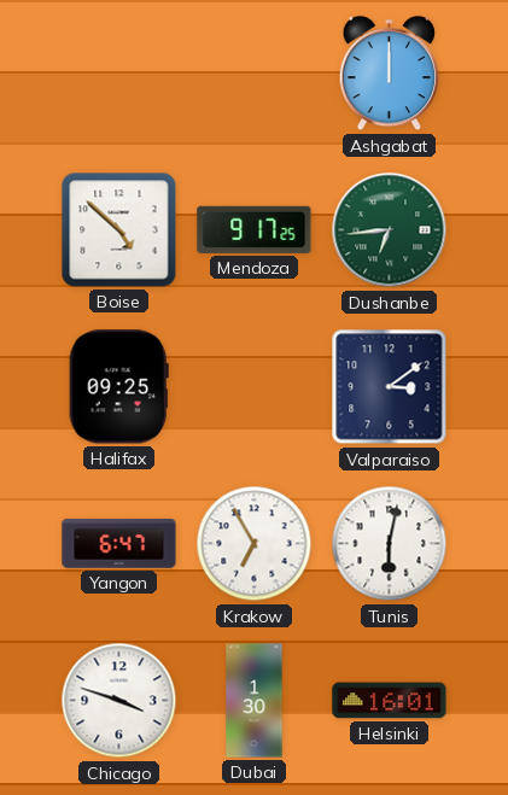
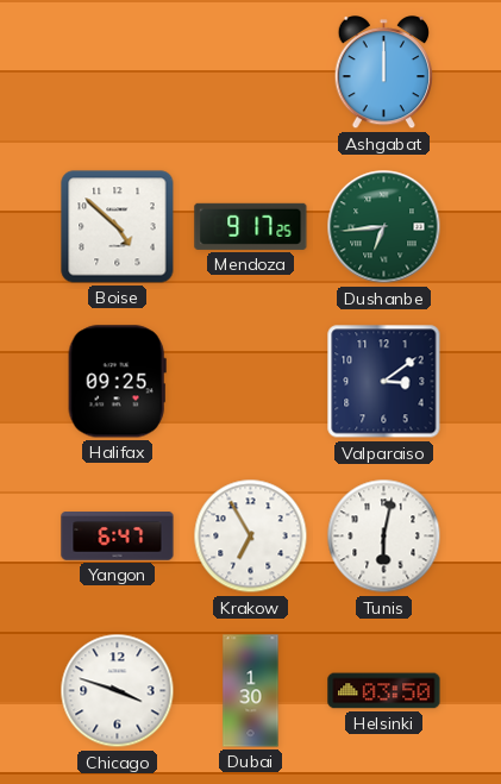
Helsinki: 16:01 -> 03:50
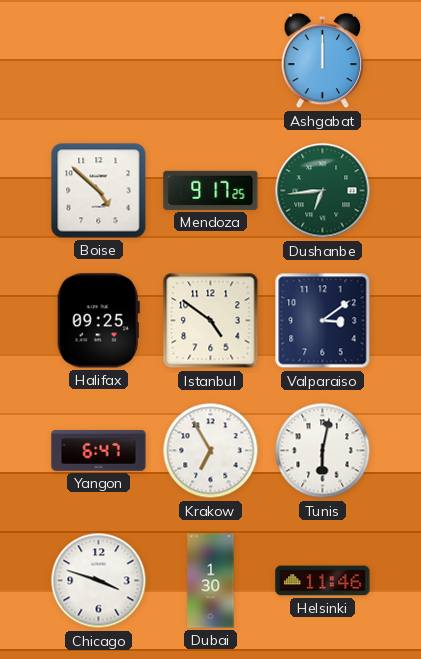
Istanbul: none -> 4:51
Helsinki: 03:50 -> 11:46
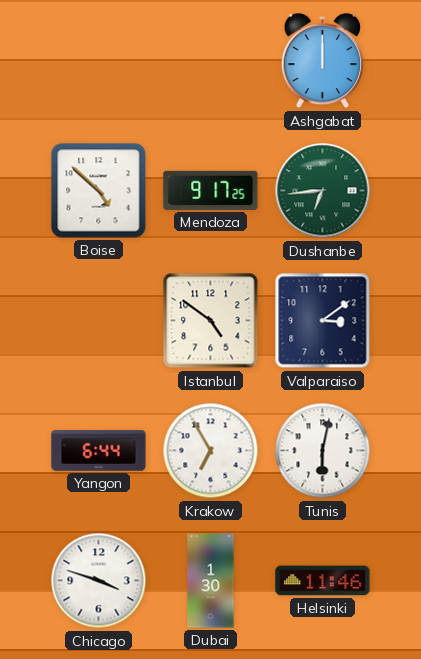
Halifax: 09:25 -> none
Yangon: 6:47 -> 6:44
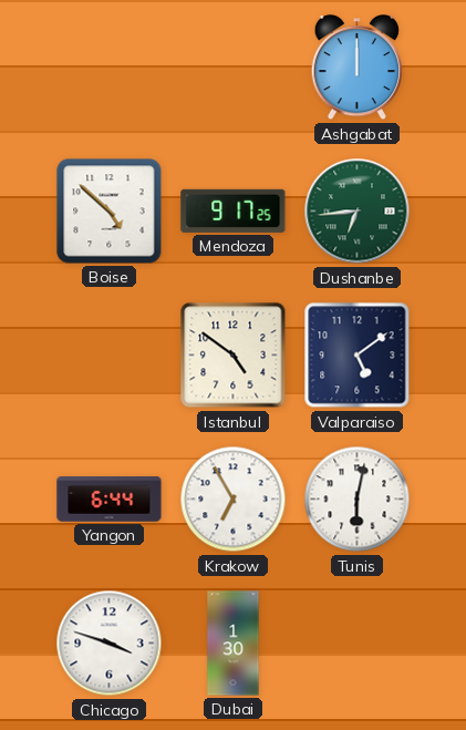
Valparaiso: 3:09 -> 5:09
Helsinki: 11:46 -> none
